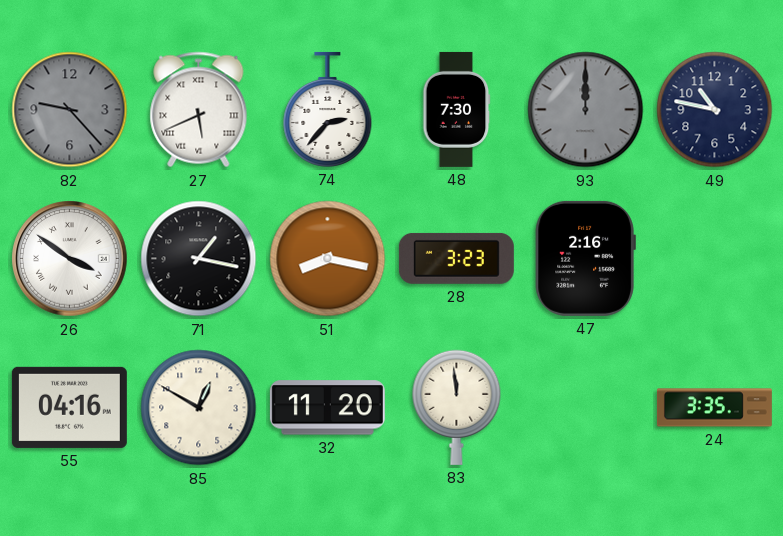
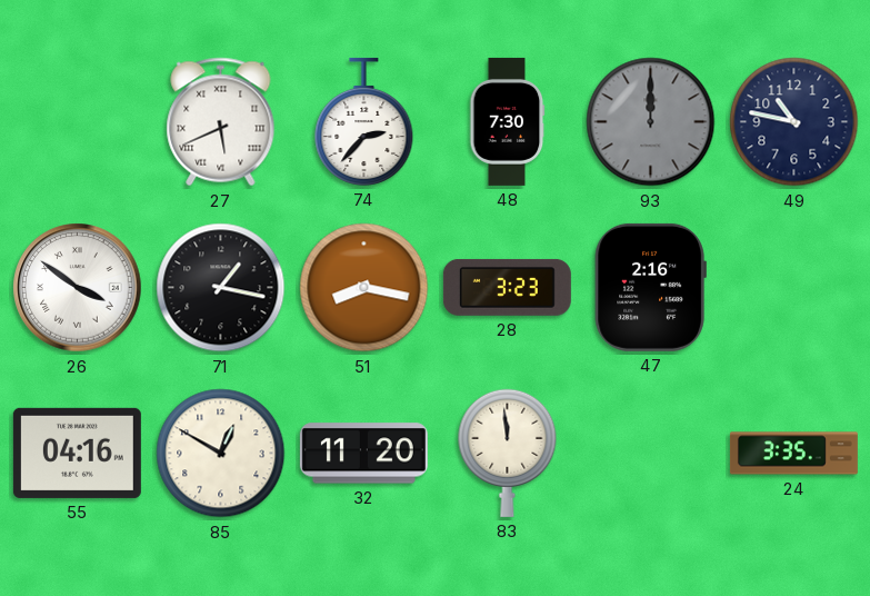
82: 9:23 -> none
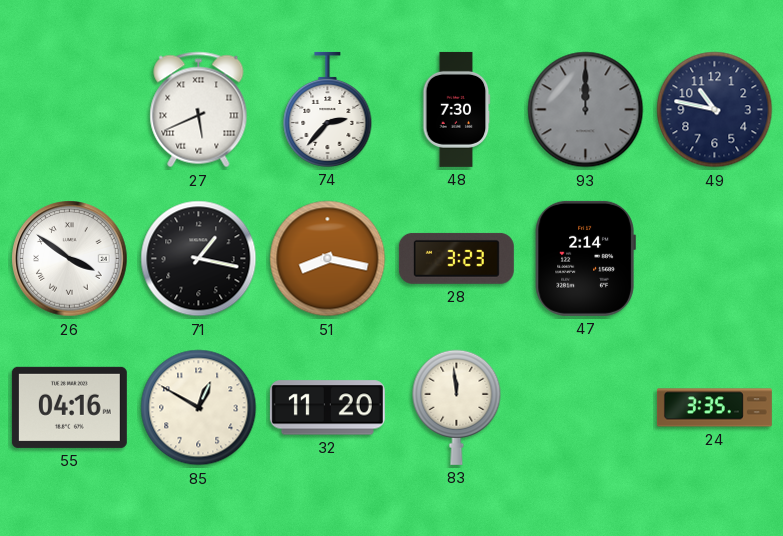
47: 2:16 -> 2:14
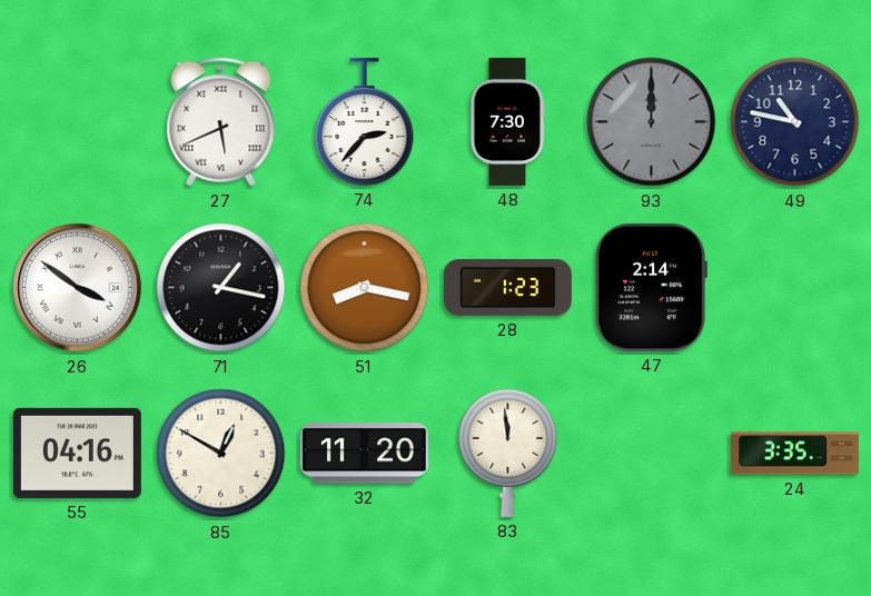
28: 3:23 -> 1:23
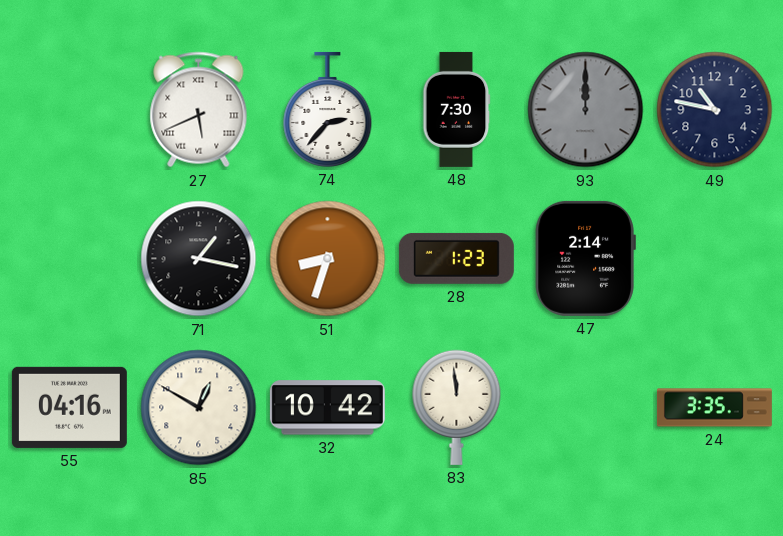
26: 3:51 -> none
51: 8:17 -> 8:33
32: 11:20 -> 10:42
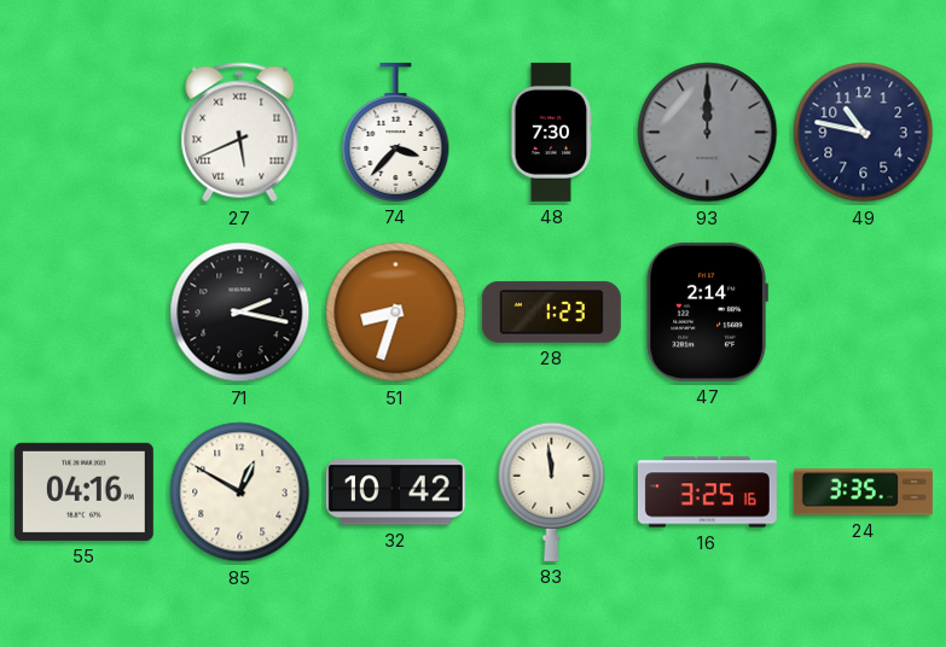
74: 2:37 -> 3:37
71: 1:17 -> 2:17
16: none -> 3:25
